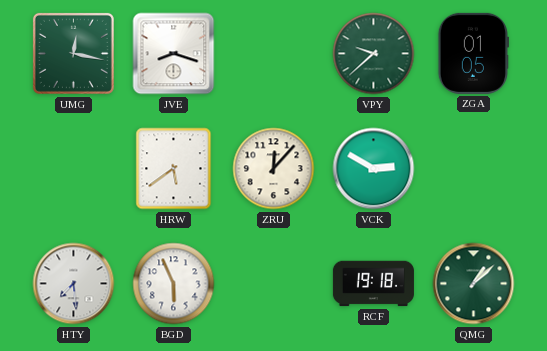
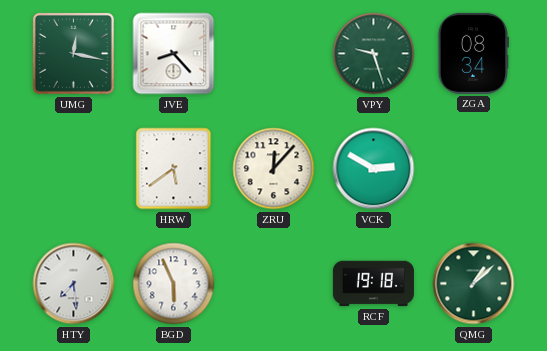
JVE: 8:18 -> 8:23
VPY: 9:38 -> 9:27
ZGA: 01:05 -> 08:34
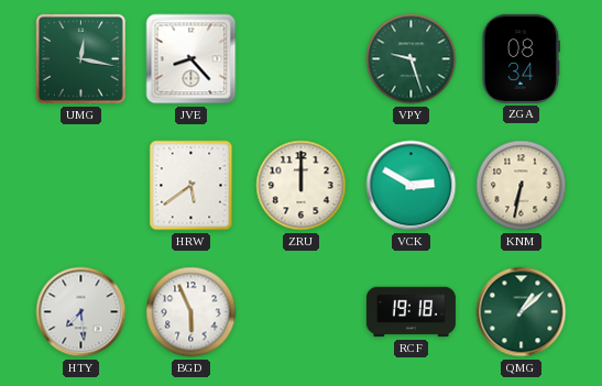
ZRU: 12:07 -> 12:00
KNM: none -> 6:32
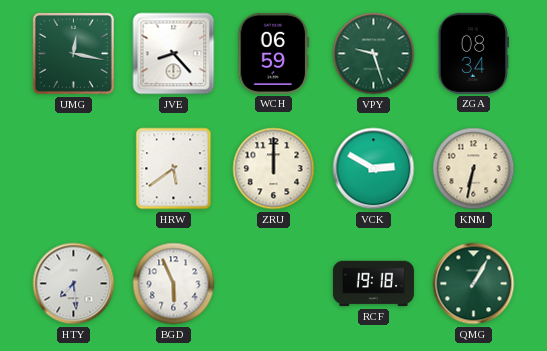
WCH: none -> 06:59
QMG: 1:08 -> 1:05
